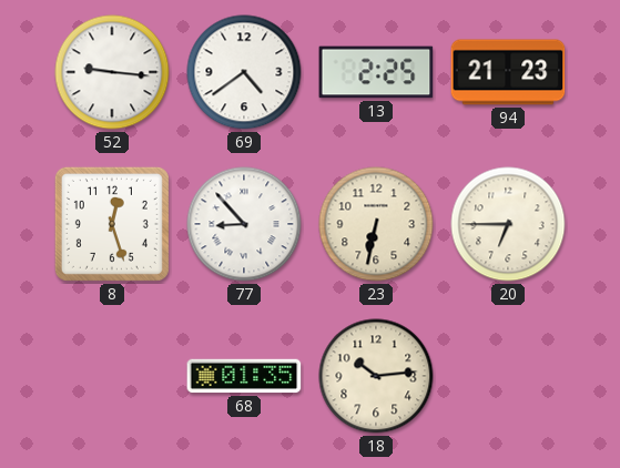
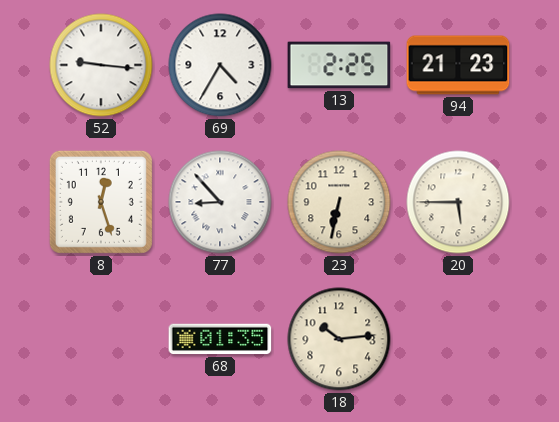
69: 4:39 -> 4:35
20: 6:45 -> 5:45
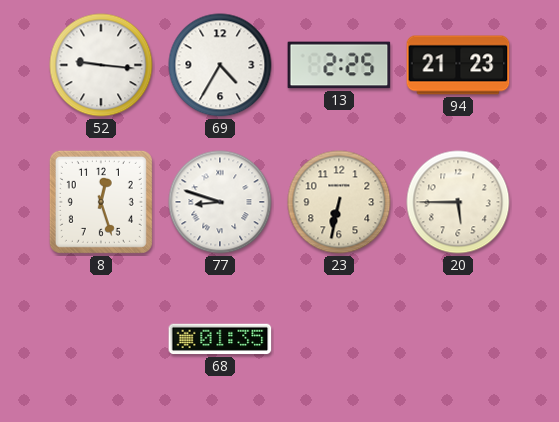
77: 8:53 -> 8:48
18: 10:14 -> none
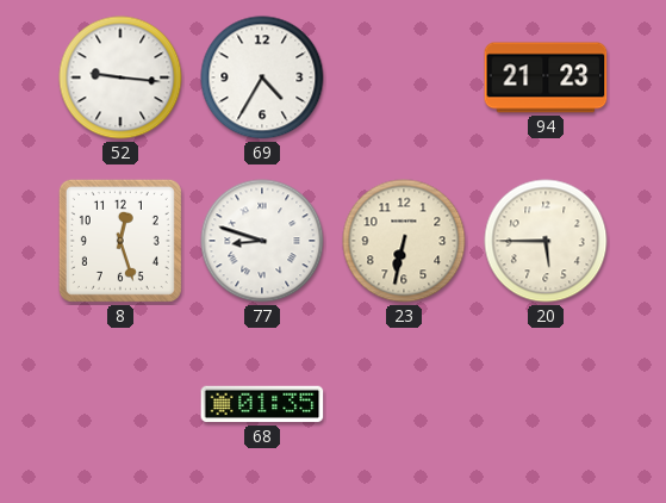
13: 2:25 -> none
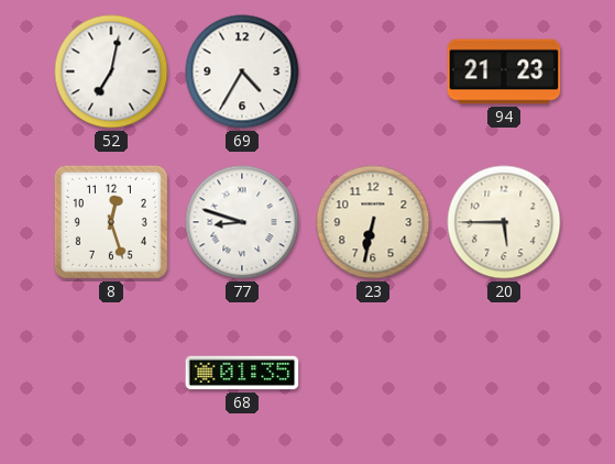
52: 9:16 -> 7:02
